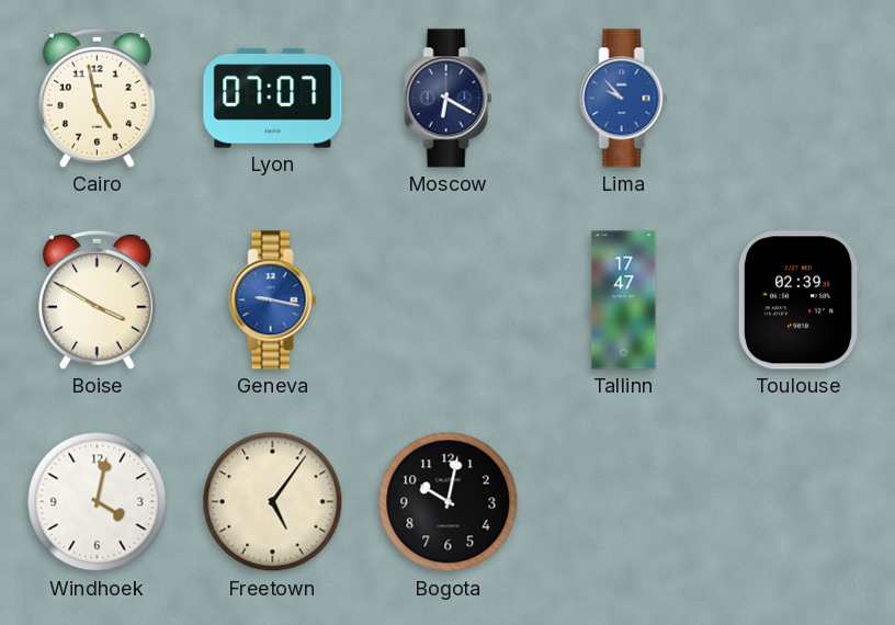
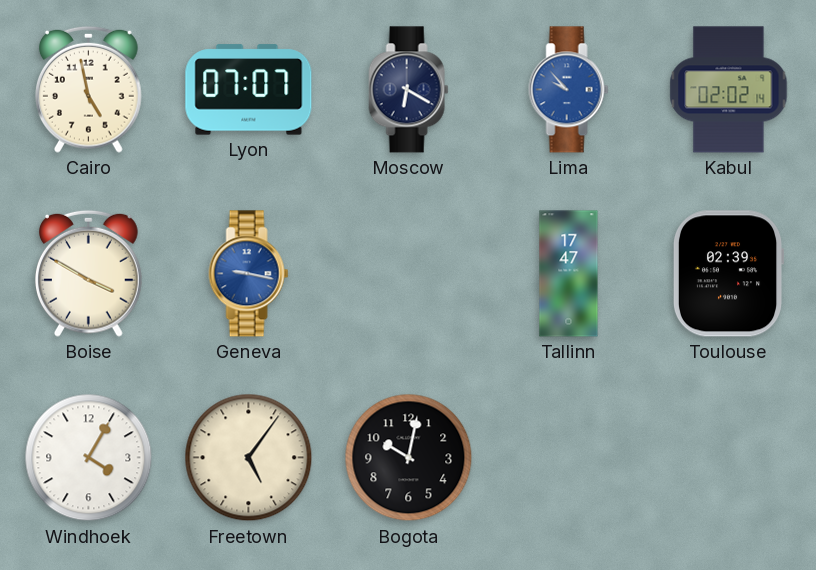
Kabul: none -> 02:02
Windhoek: 4:02 -> 4:05
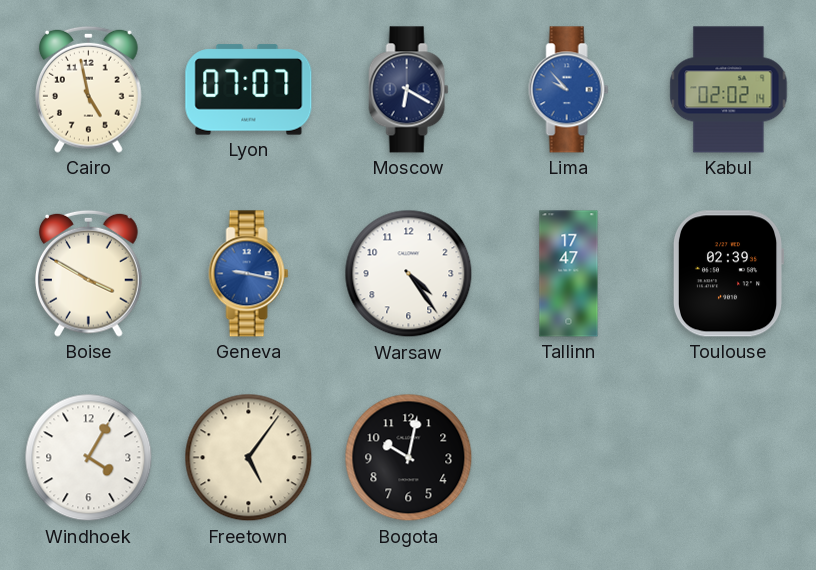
Warsaw: none -> 4:24
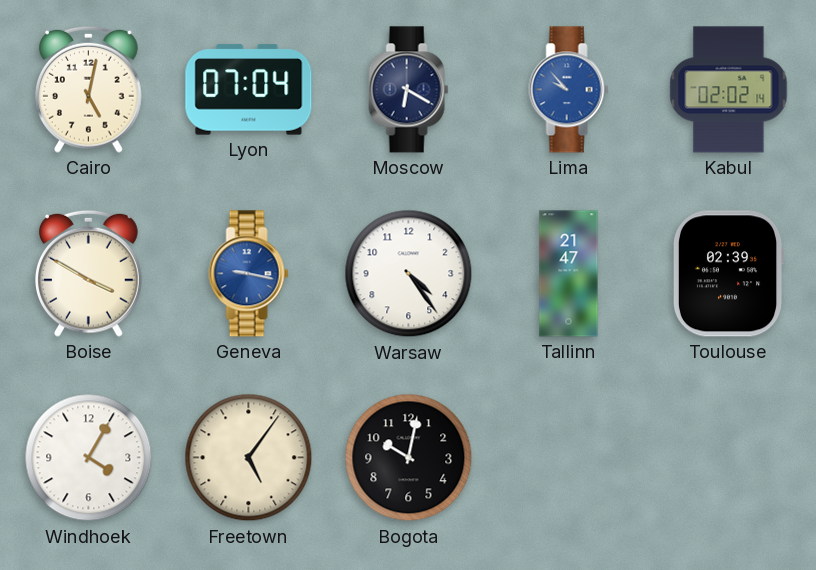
Cairo: 4:58 -> 5:02
Lyon: 07:07 -> 07:04
Tallinn: 17:47 -> 21:47
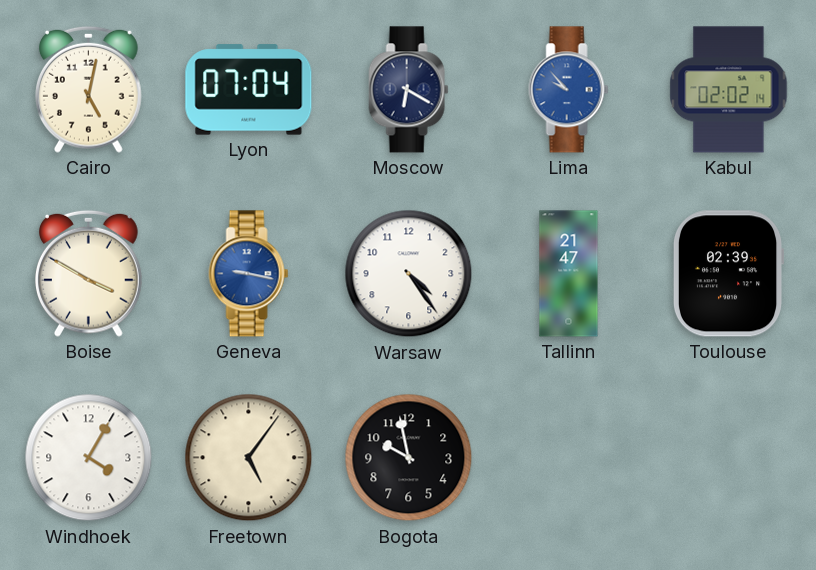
Bogota: 10:02 -> 9:58
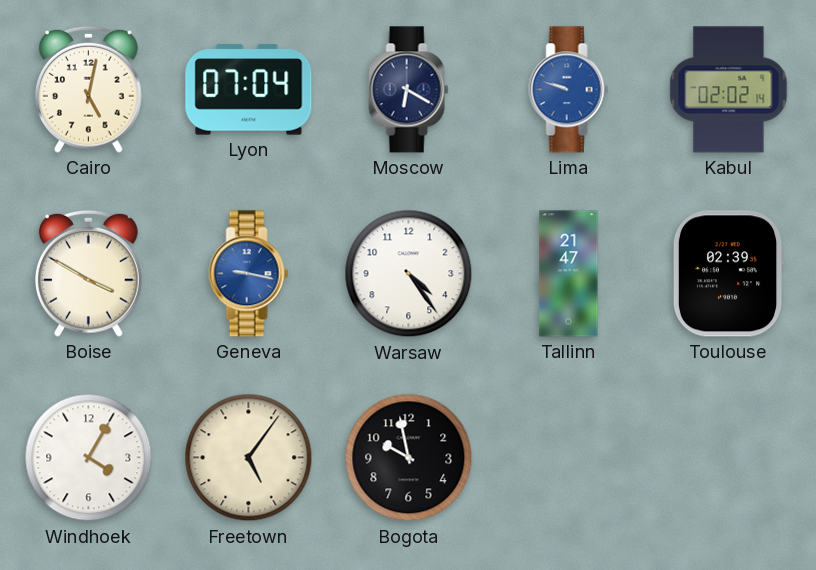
Lima: 9:53 -> 9:48
